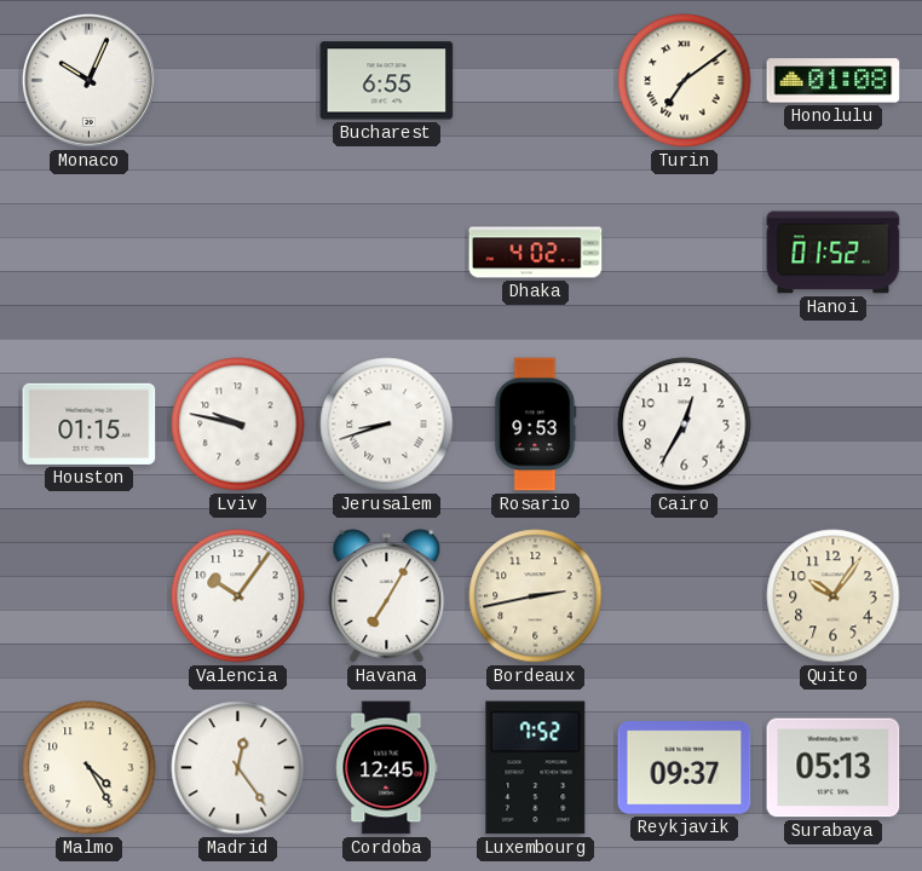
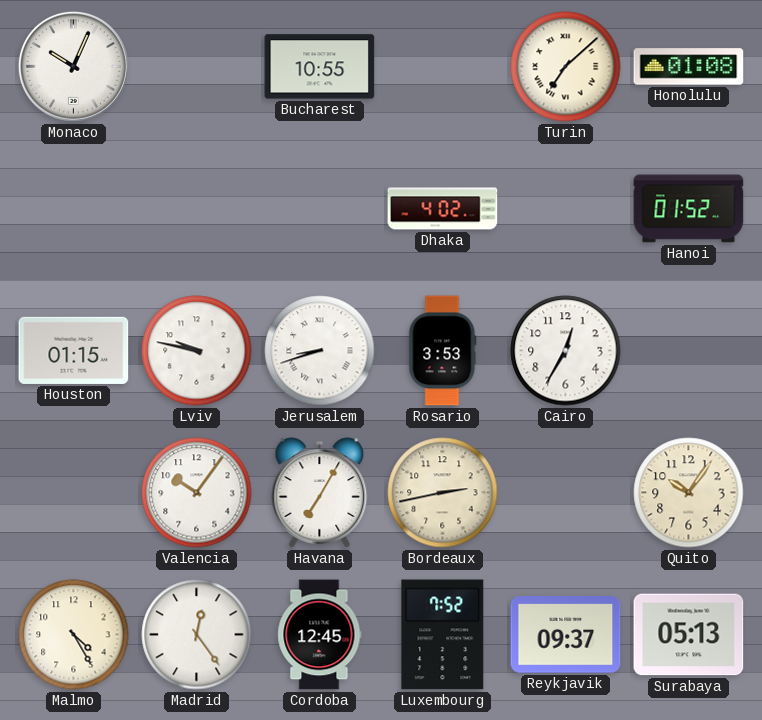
Bucharest: 6:55 -> 10:55
Turin: 7:09 -> 7:08
Rosario: 9:53 -> 3:53
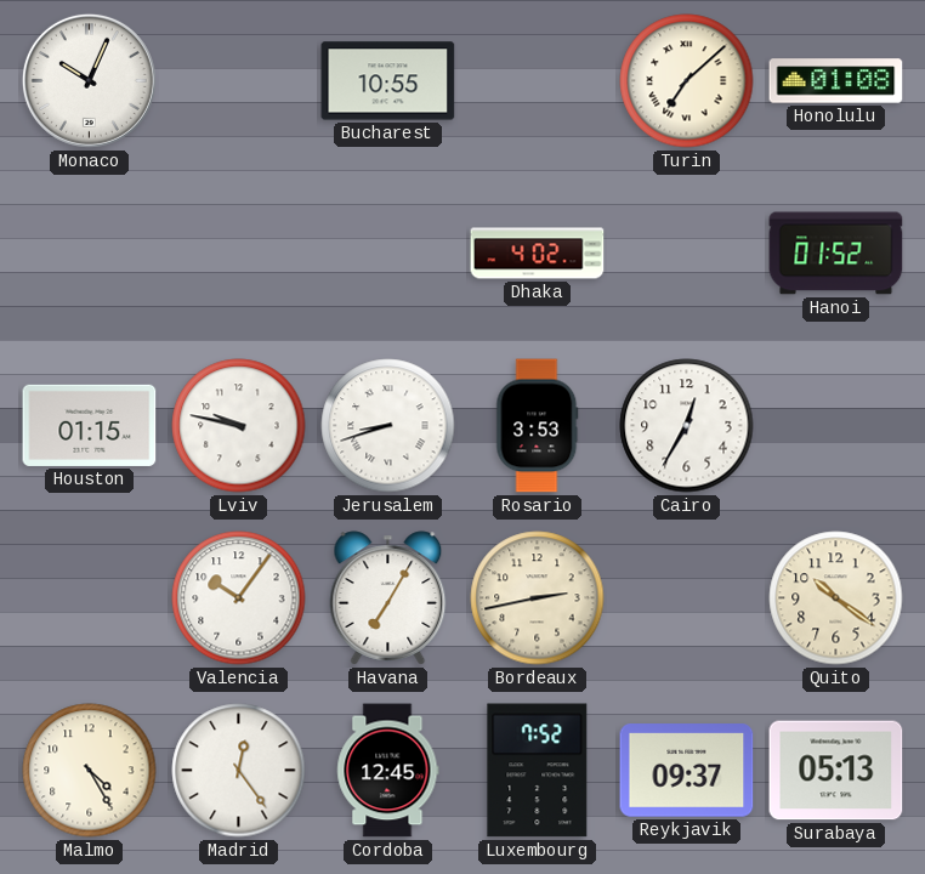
Quito: 10:06 -> 10:21
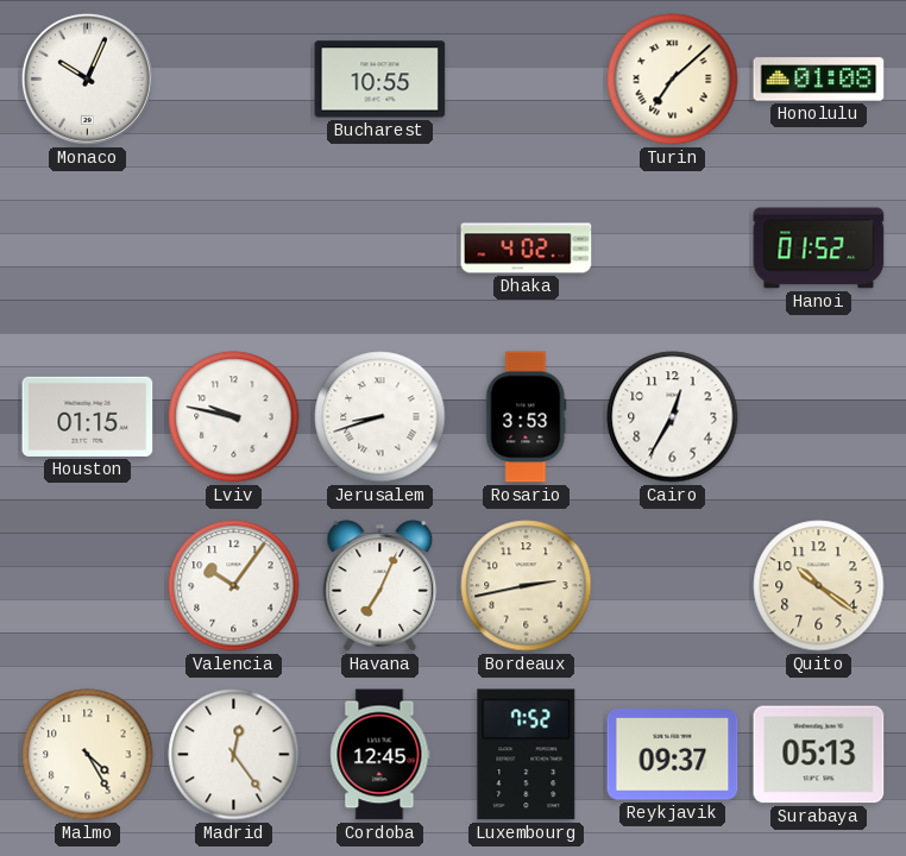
Havana: 7:05 -> 7:04
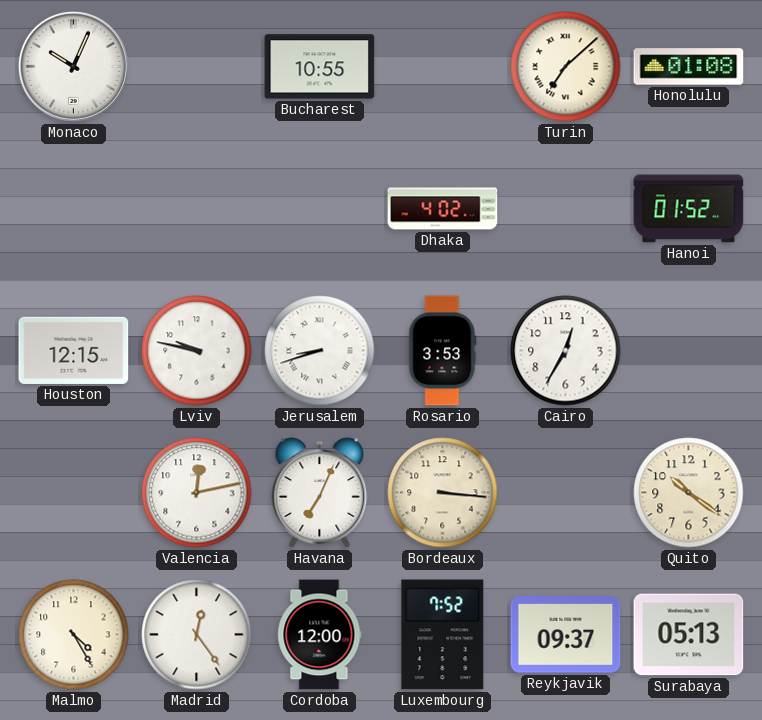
Houston: 01:15 -> 12:15
Valencia: 10:06 -> 12:13
Bordeaux: 2:43 -> 3:16
Cordoba: 12:45 -> 12:00
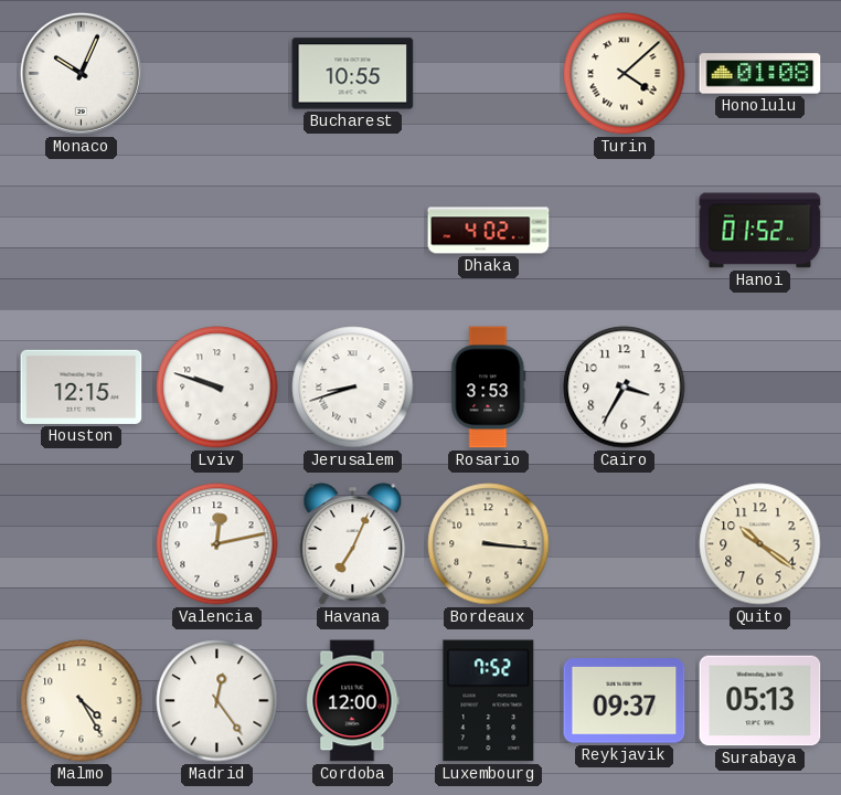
Turin: 7:08 -> 4:08
Lviv: 9:47 -> 9:48
Cairo: 12:35 -> 3:35
